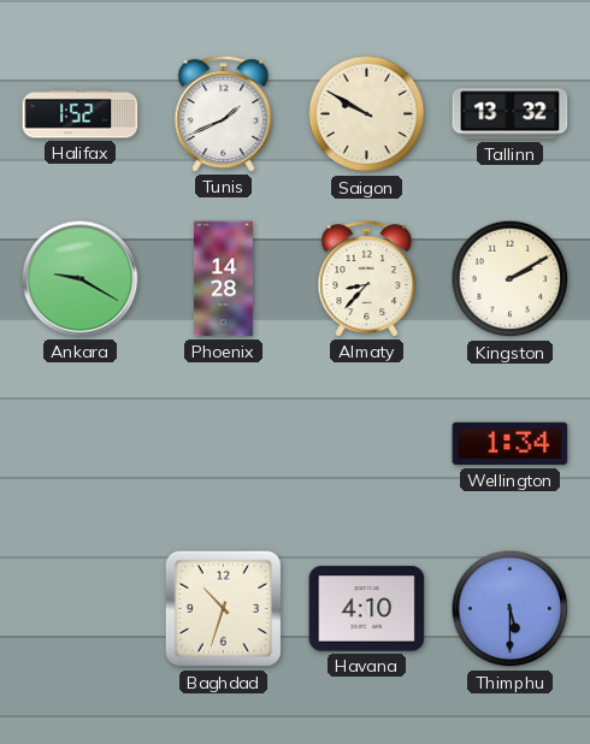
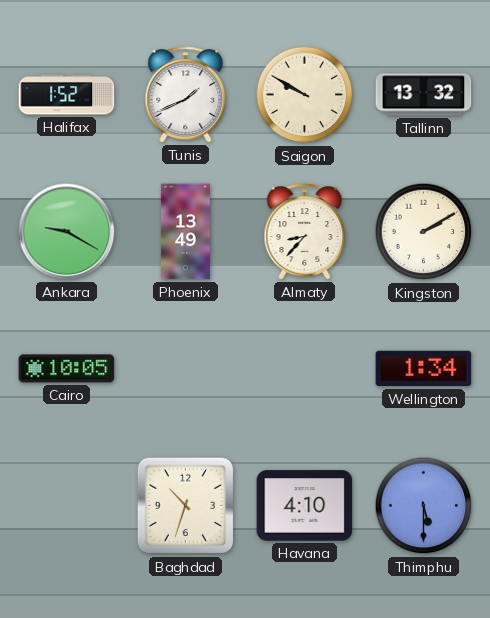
Phoenix: 14:28 -> 13:49
Cairo: none -> 10:05
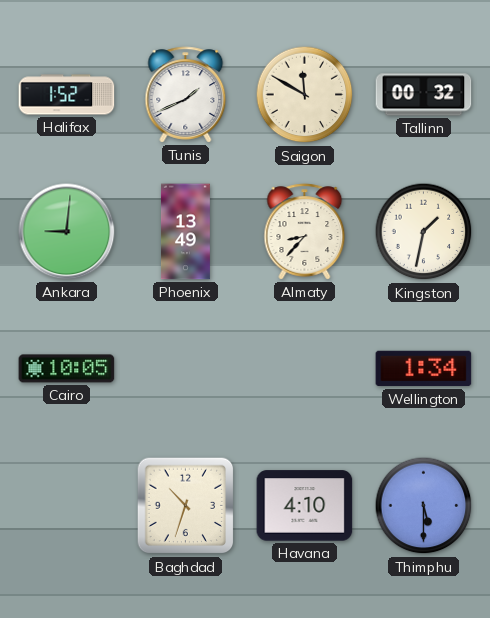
Saigon: 9:50 -> 11:50
Tallinn: 13:32 -> 00:32
Ankara: 9:20 -> 9:01
Kingston: 2:10 -> 1:32
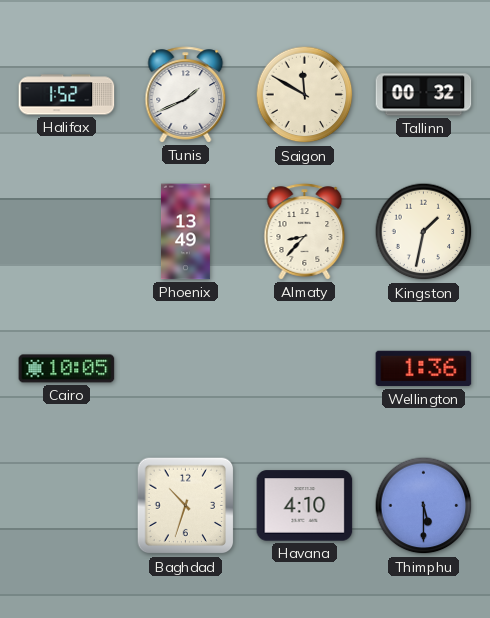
Ankara: 9:01 -> none
Wellington: 1:34 -> 1:36
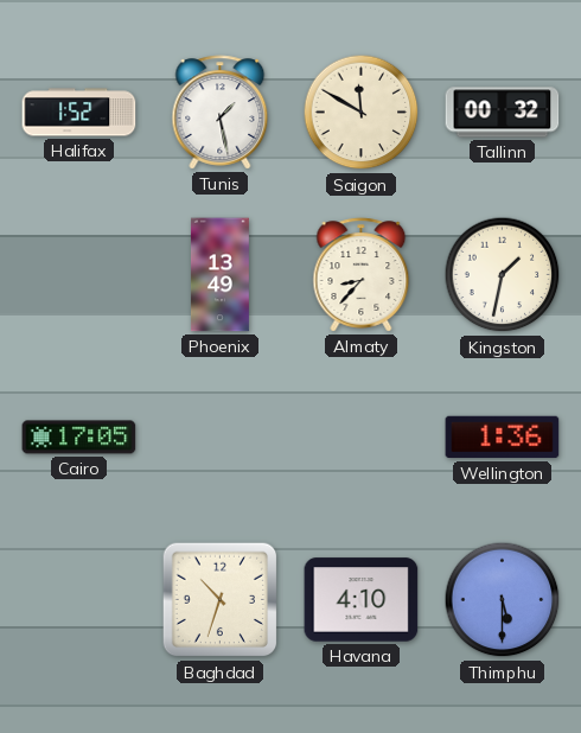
Tunis: 1:41 -> 1:28
Cairo: 10:05 -> 17:05
